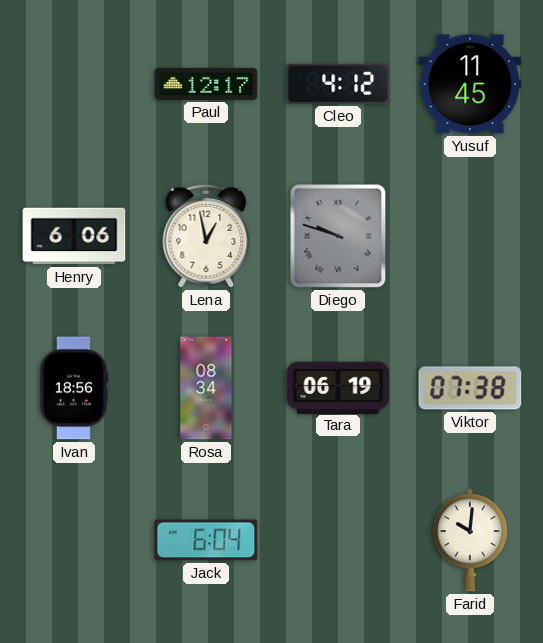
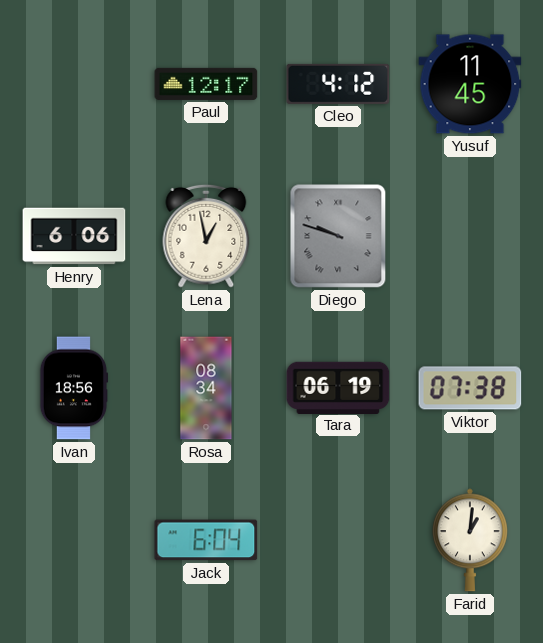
Farid: 10:01 -> 1:01
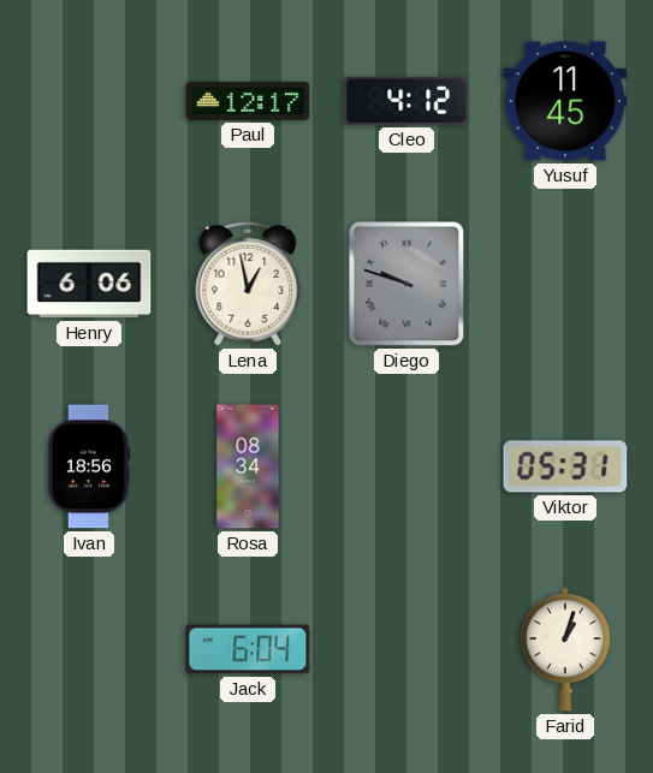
Tara: 06:19 -> none
Viktor: 07:38 -> 05:31
Farid: 1:01 -> 1:03
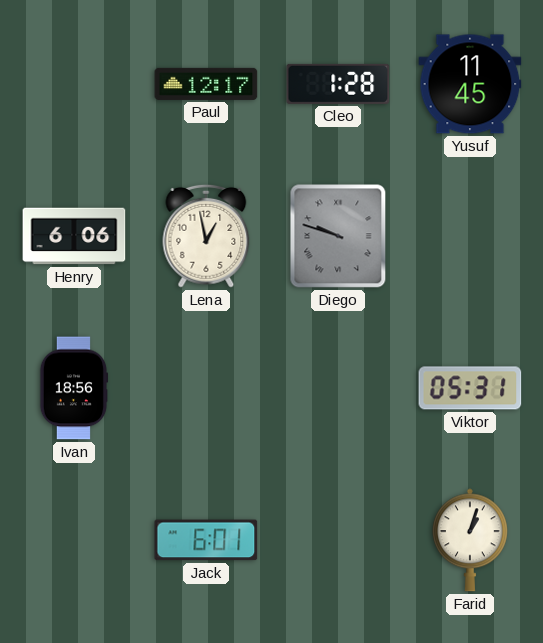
Cleo: 4:12 -> 1:28
Rosa: 08:34 -> none
Jack: 6:04 -> 6:01
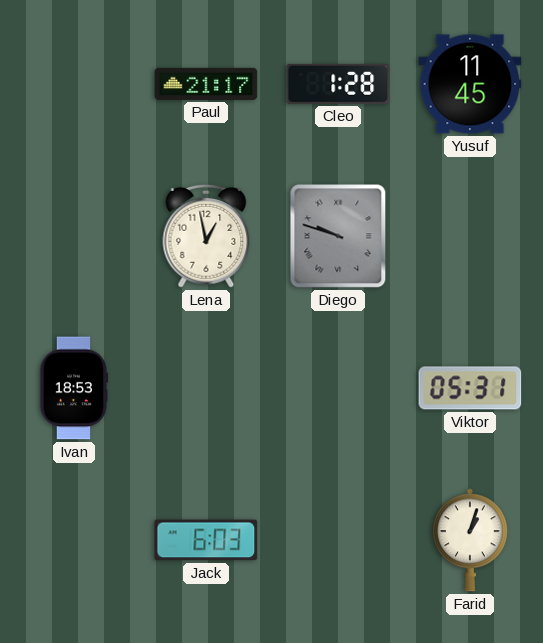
Paul: 12:17 -> 21:17
Henry: 6:06 -> none
Ivan: 18:56 -> 18:53
Jack: 6:01 -> 6:03
